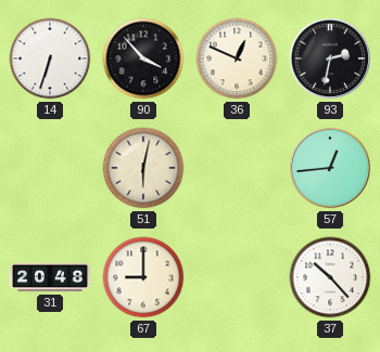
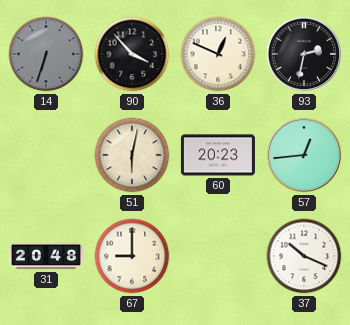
14 dial: white -> grey
60: none -> 20:23
37: 10:23 -> 10:19
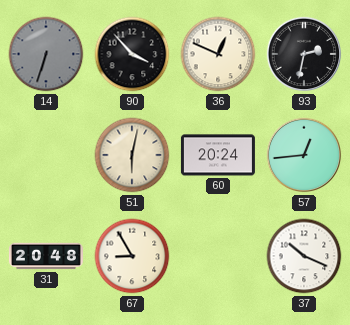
60: 20:23 -> 20:24
67: 9:00 -> 8:55
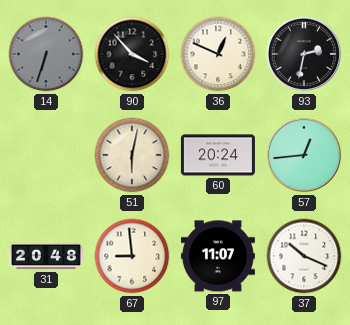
67: 8:55 -> 8:59
97: none -> 11:07
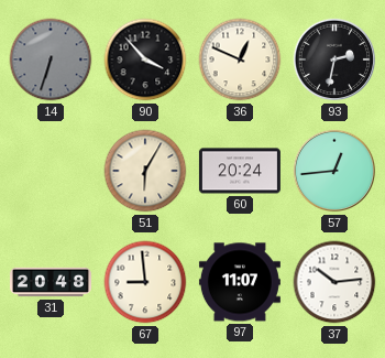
51: 6:02 -> 6:05
37: 10:19 -> 10:14
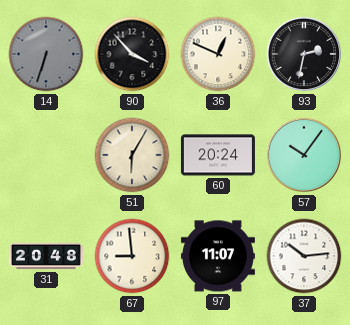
57: 12:44 -> 10:06
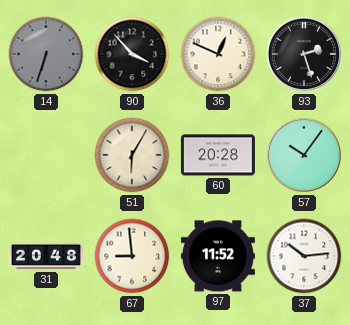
93: 2:32 -> 2:27
60: 20:24 -> 20:28
97: 11:07 -> 11:52
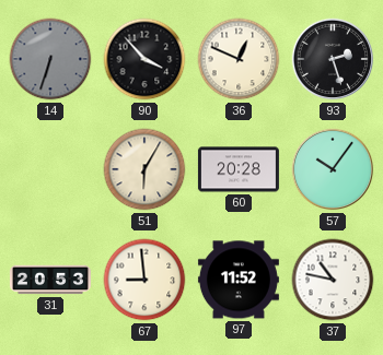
31: 20:48 -> 20:53
37: 10:14 -> 10:47
